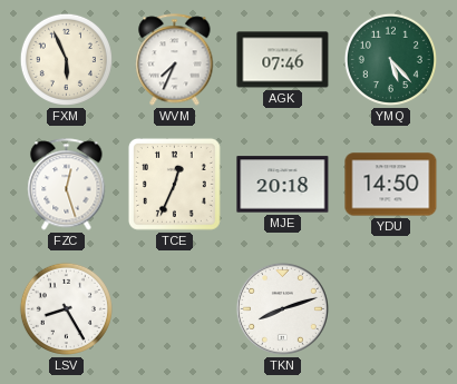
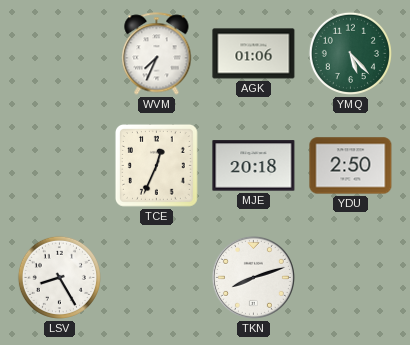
FXM: 5:56 -> none
AGK: 07:46 -> 01:06
FZC: 12:27 -> none
YDU: 14:50 -> 2:50
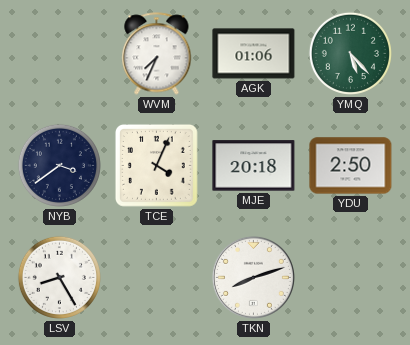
NYB: none -> 3:39
TCE: 12:34 -> 4:04
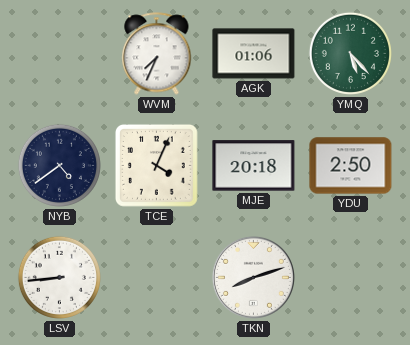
NYB: 3:39 -> 4:39
LSV: 8:25 -> 8:44
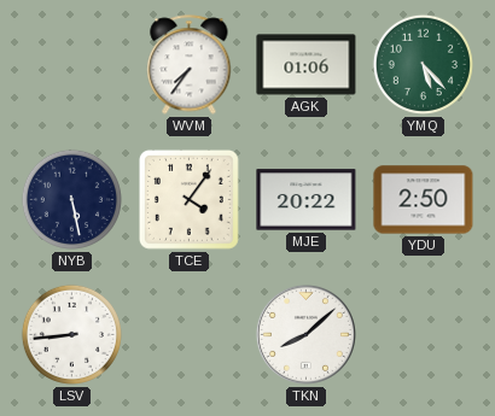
WVM: 7:34 -> 7:36
NYB: 4:39 -> 5:28
TCE: 4:04 -> 4:06
MJE: 20:18 -> 20:22
TKN: 8:12 -> 8:08
